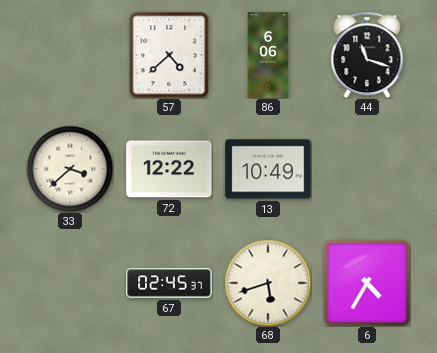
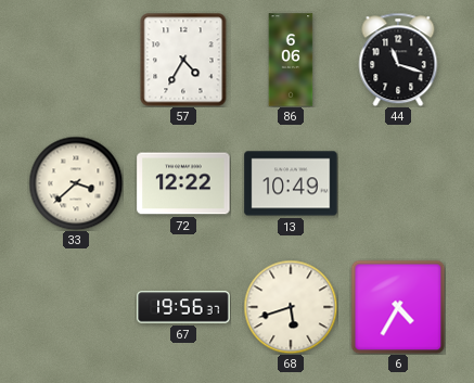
57: 4:38 -> 4:35
67: 02:45 -> 19:56
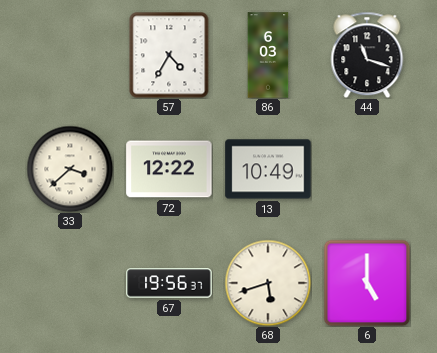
86: 6:06 -> 6:03
6: 4:35 -> 5:00
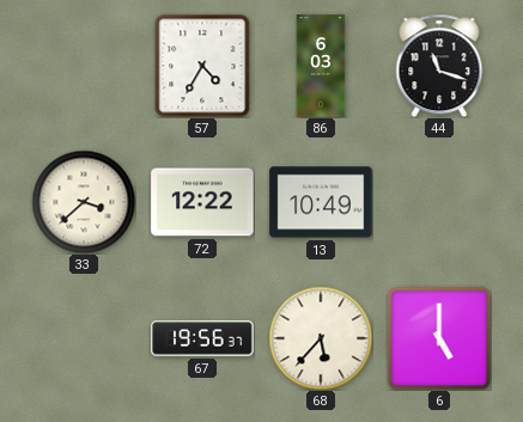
68: 5:42 -> 5:37
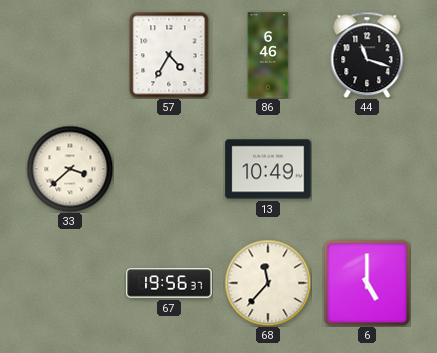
86: 6:03 -> 6:46
72: 12:22 -> none
68: 5:37 -> 11:37
